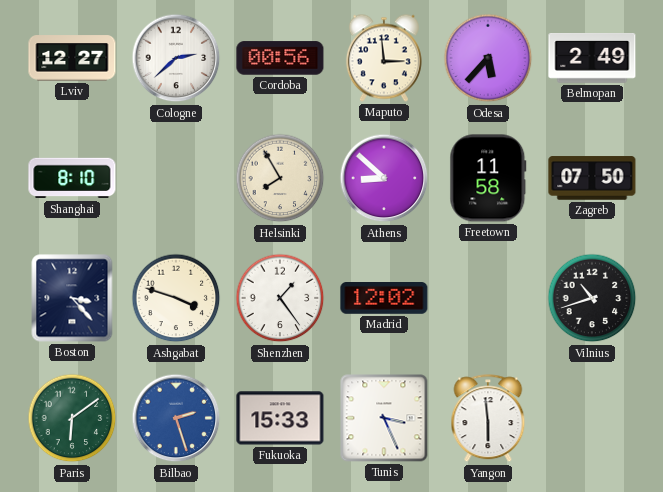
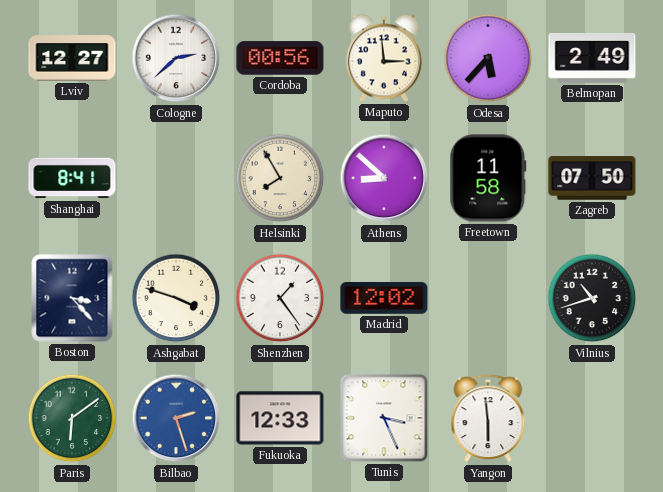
Shanghai: 8:10 -> 8:41
Fukuoka: 15:33 -> 12:33
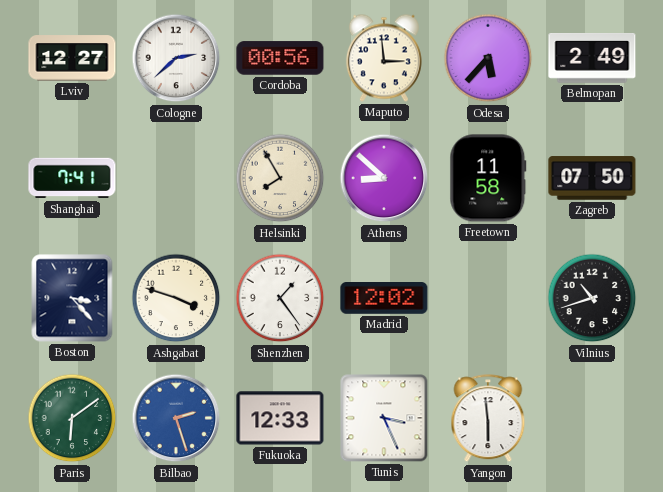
Shanghai: 8:41 -> 7:41
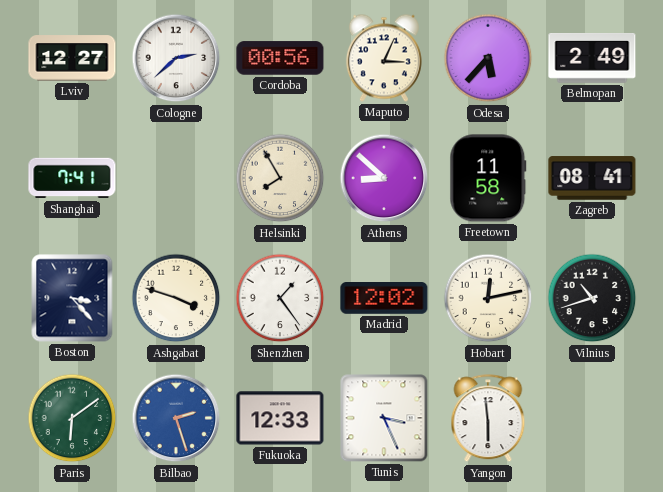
Maputo: 2:59 -> 3:04
Zagreb: 07:50 -> 08:41
Hobart: none -> 12:13
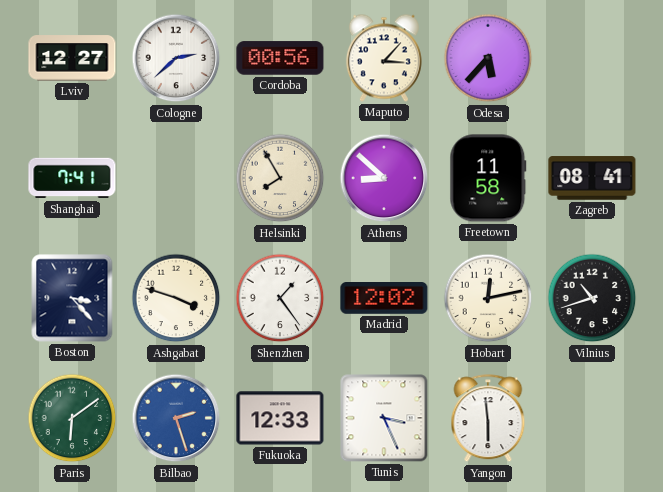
Maputo: 3:04 -> 3:07
Belmopan: 2:49 -> none
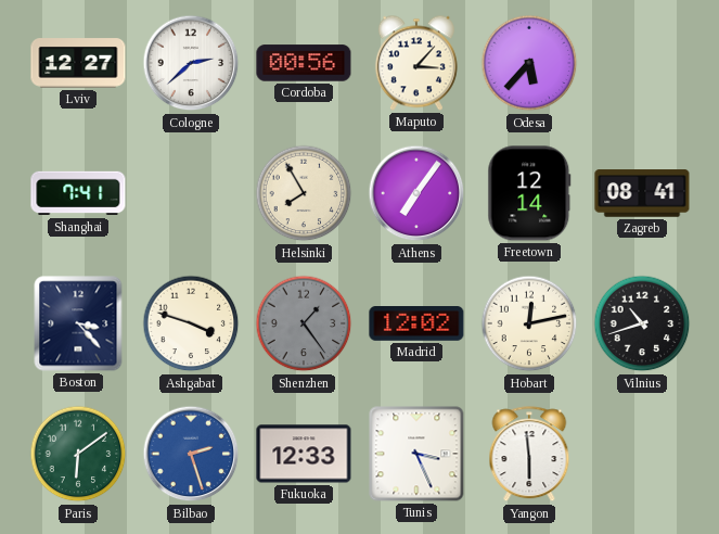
Athens: 8:52 -> 7:06
Freetown: 11:58 -> 12:14
Shenzhen dial: white -> grey
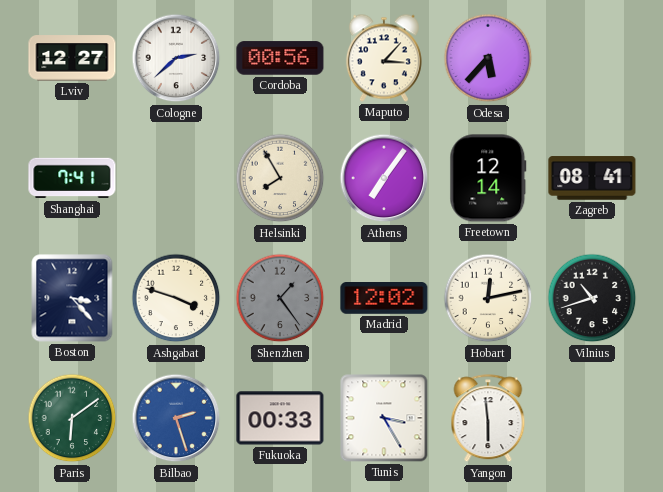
Fukuoka: 12:33 -> 00:33
Tunis: 3:26 -> 3:25
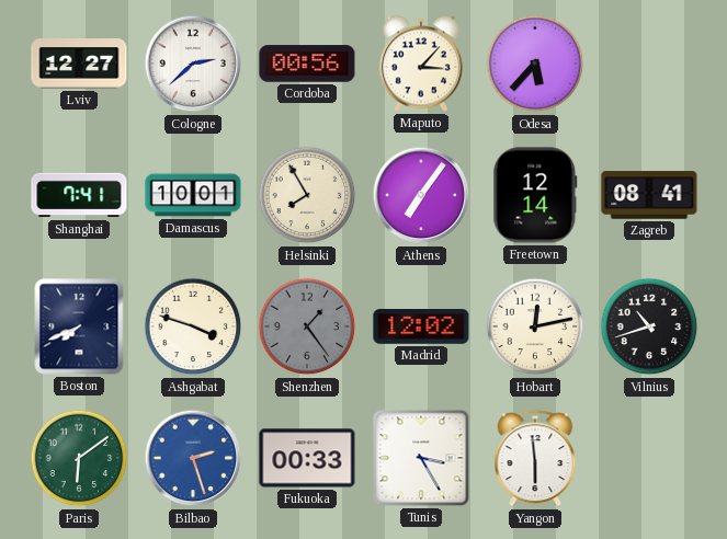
Damascus: none -> 10:01
Boston: 3:23 -> 7:41
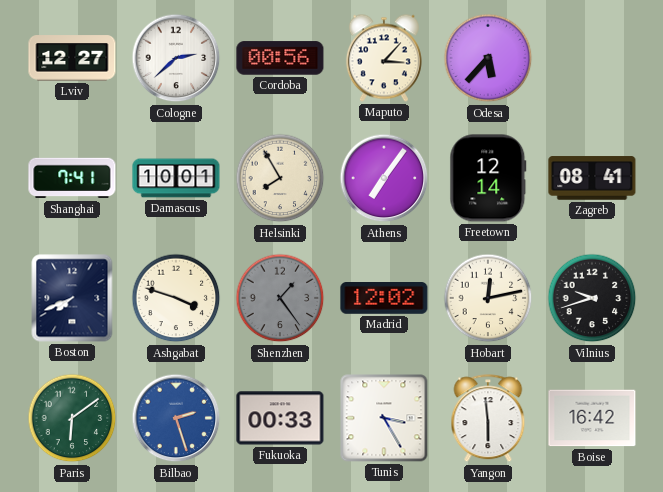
Vilnius: 10:42 -> 9:42
Boise: none -> 16:42
